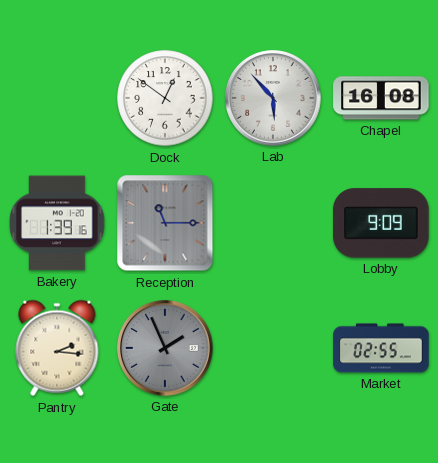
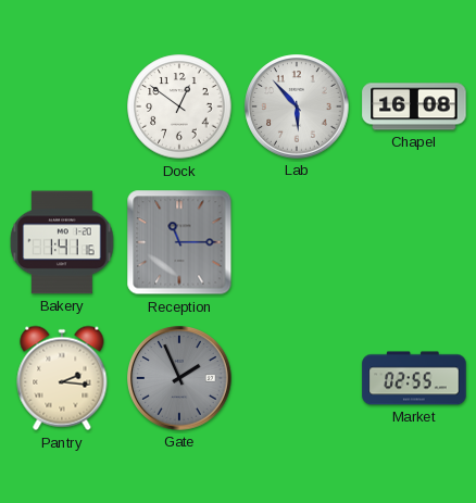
Bakery: 1:39 -> 1:41
Lobby: 9:09 -> none
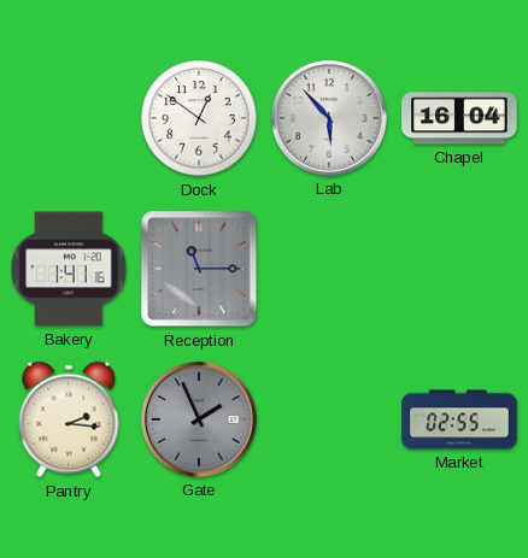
Chapel: 16:08 -> 16:04
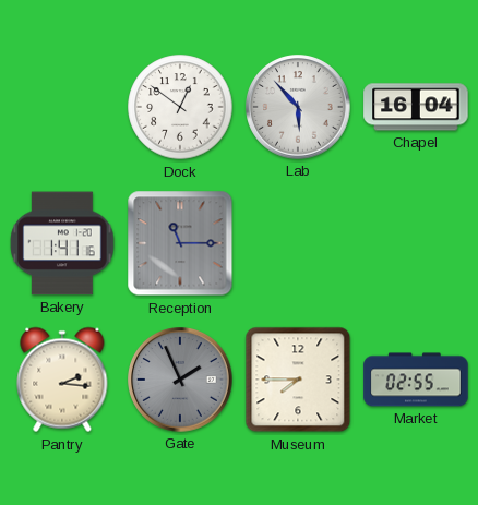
Museum: none -> 7:45
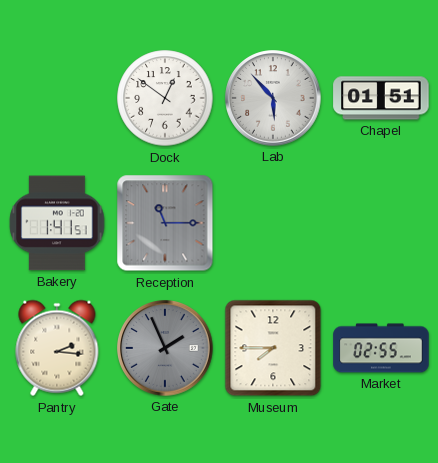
Chapel: 16:04 -> 01:51
Bakery: 1:41:16 -> 1:41:51
